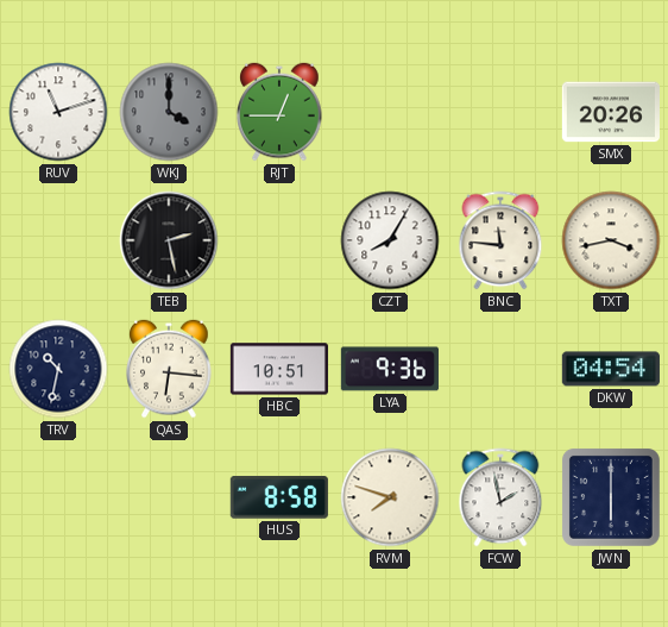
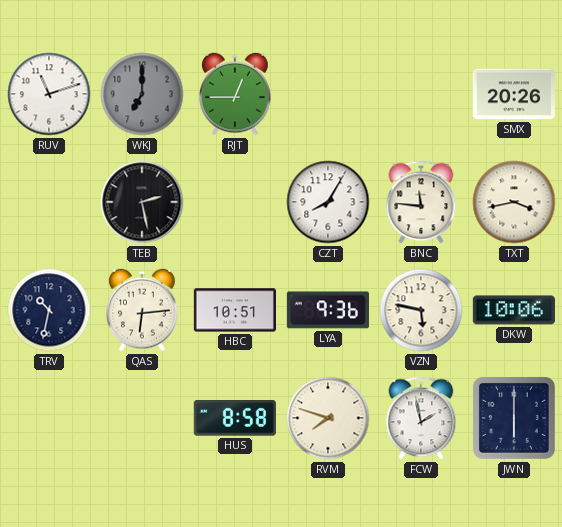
WKJ: 4:00 -> 7:00
QAS: 6:16 -> 6:14
VZN: none -> 5:47
DKW: 04:54 -> 10:06
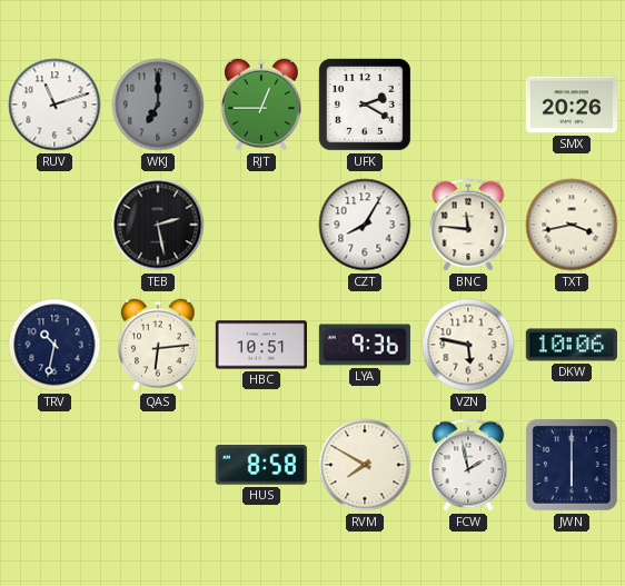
UFK: none -> 2:20
RVM: 7:48 -> 7:50
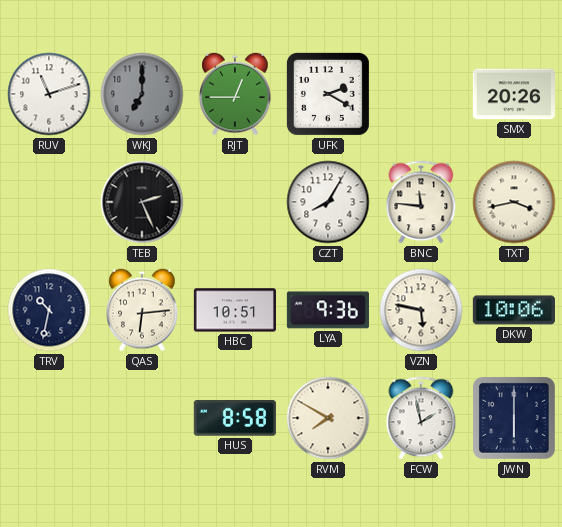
TEB: 2:28 -> 2:26
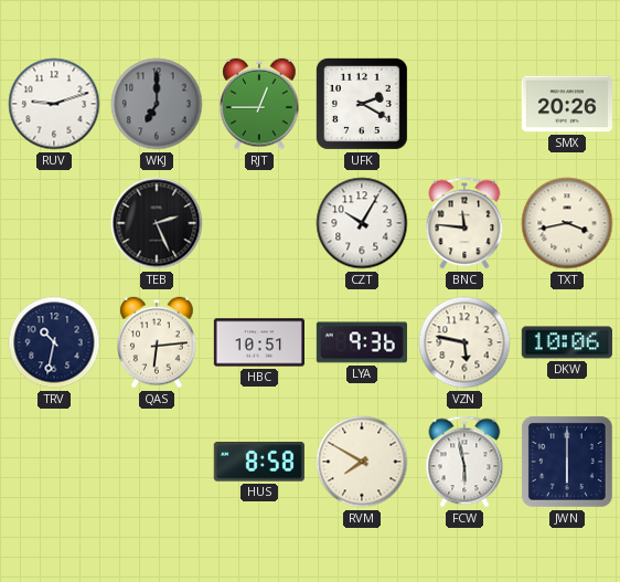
RUV: 11:12 -> 9:12
CZT: 8:05 -> 10:05
FCW: 1:58 -> 5:58
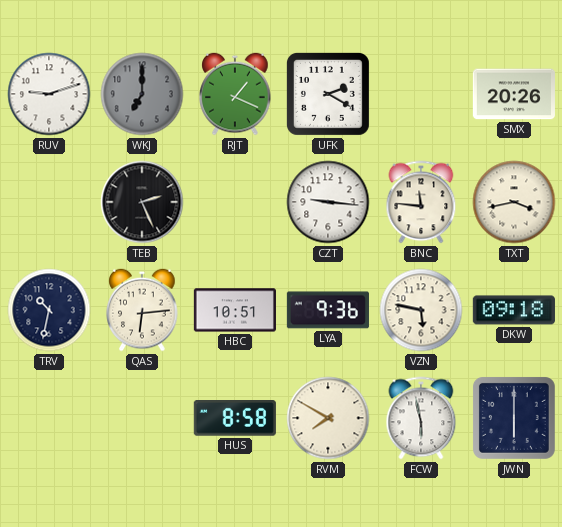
RJT: 12:45 -> 1:19
CZT: 10:05 -> 9:16
DKW: 10:06 -> 09:18
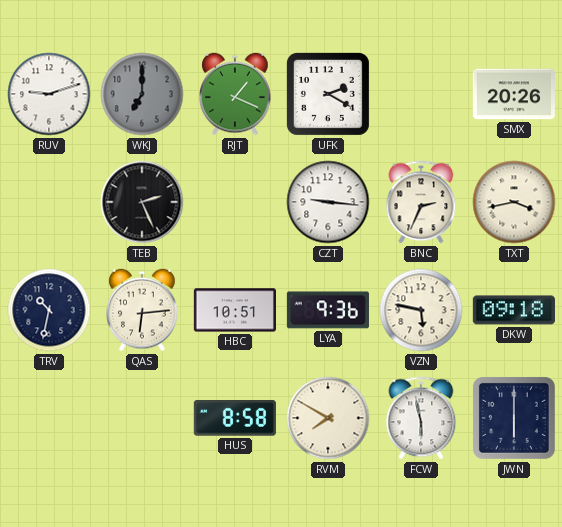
BNC: 11:46 -> 2:34
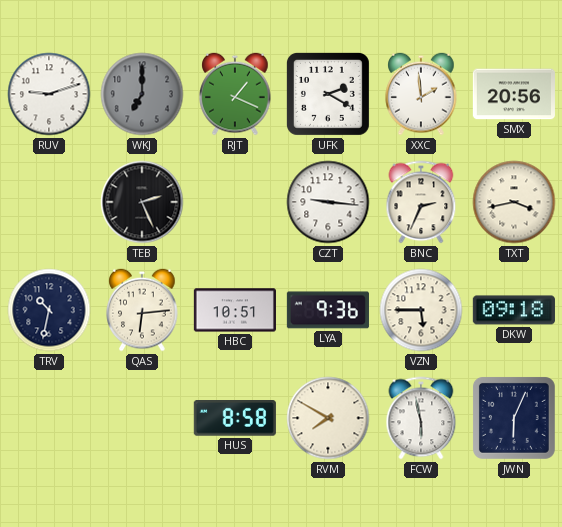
XXC: none -> 1:59
SMX: 20:26 -> 20:56
VZN: 5:47 -> 5:45
JWN: 6:00 -> 6:04
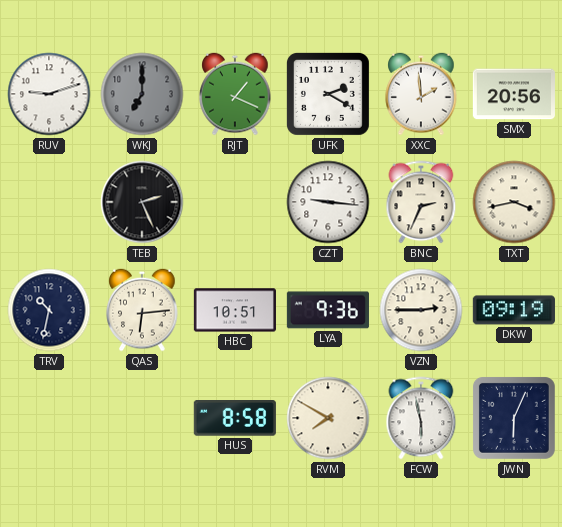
VZN: 5:45 -> 2:45
DKW: 09:18 -> 09:19
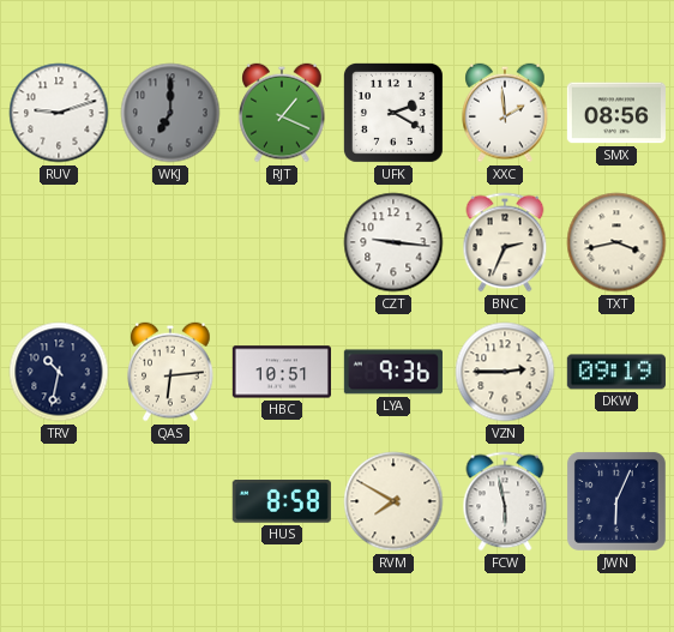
SMX: 20:56 -> 08:56
TEB: 2:26 -> none
